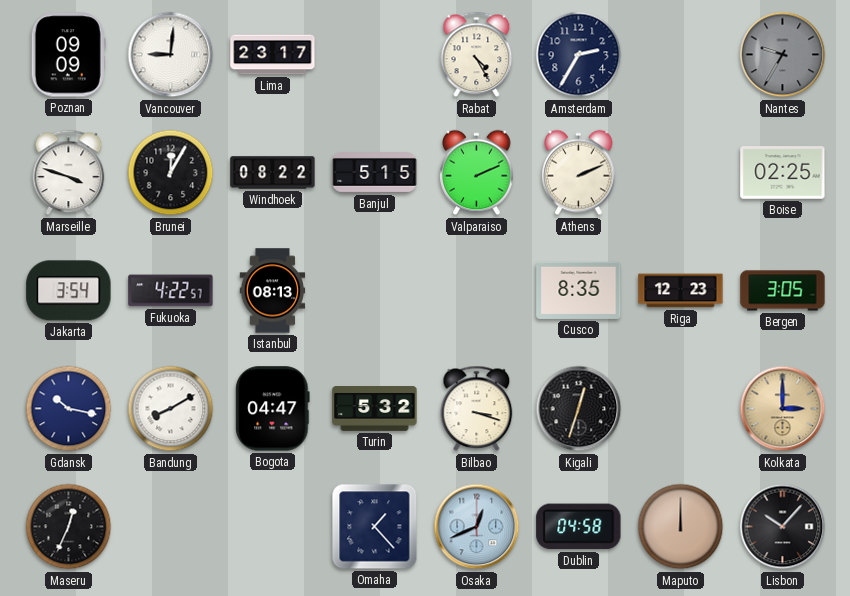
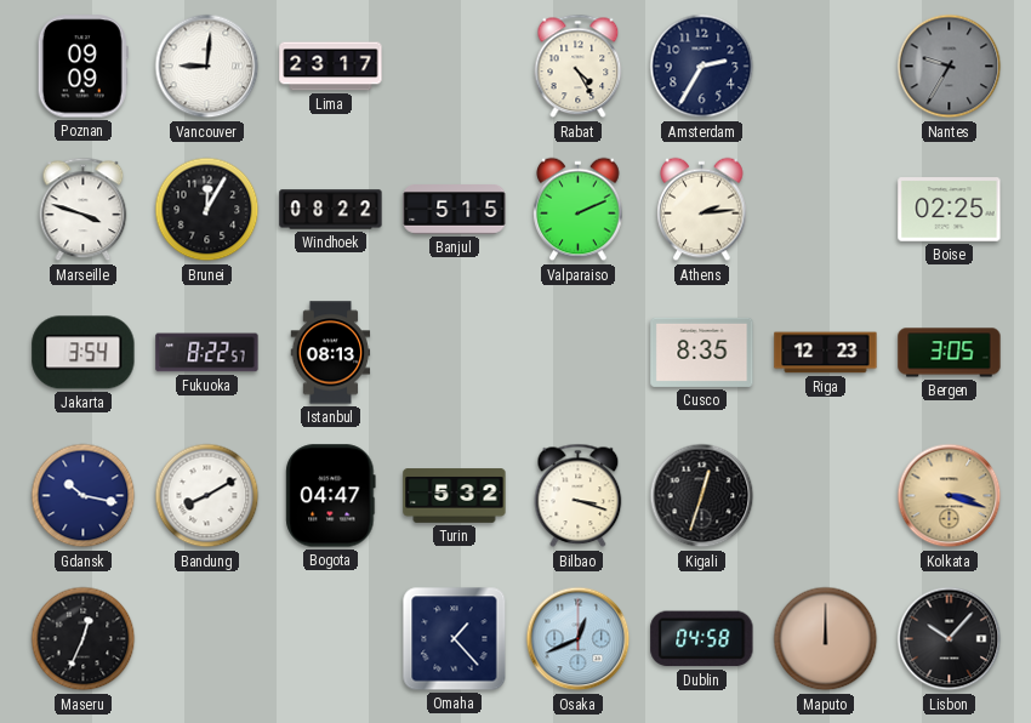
Athens: 2:11 -> 2:14
Fukuoka: 4:22 -> 8:22
Kolkata: 3:00 -> 3:18
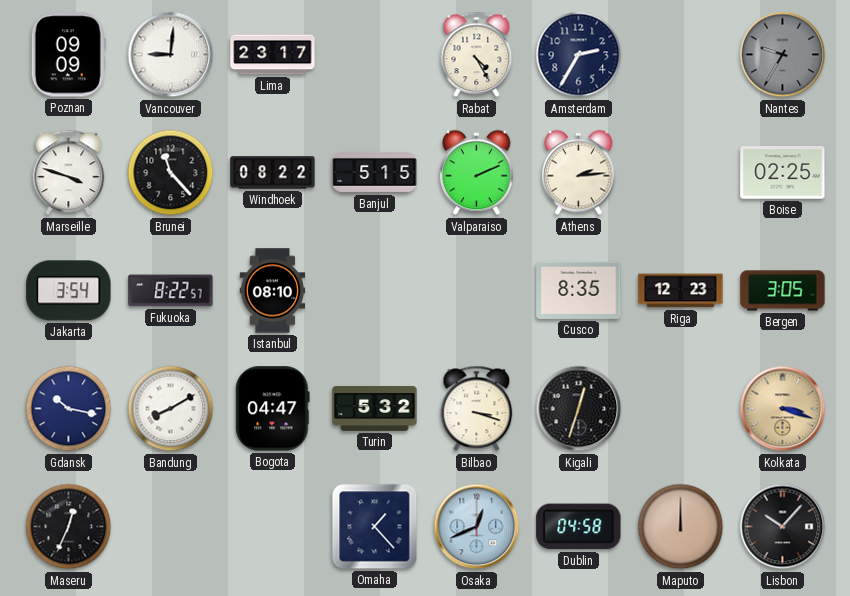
Brunei: 12:05 -> 11:23
Istanbul: 08:13 -> 08:10
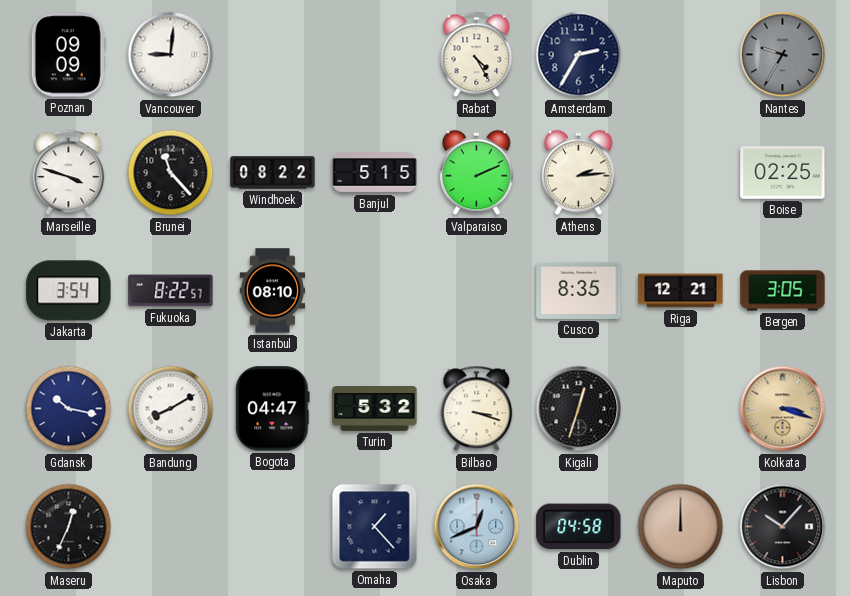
Lima: 23:17 -> none
Riga: 12:23 -> 12:21
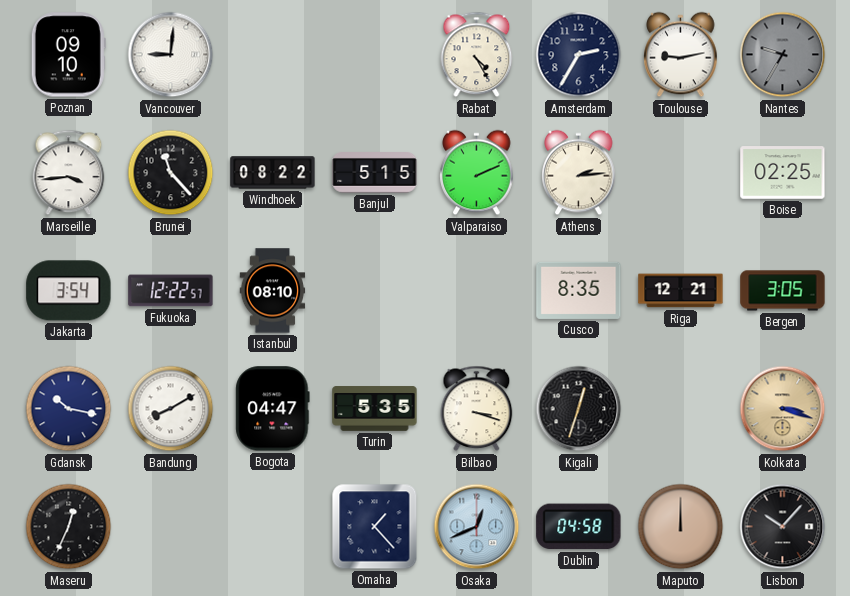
Poznan: 09:09 -> 09:10
Toulouse: none -> 9:13
Marseille: 3:48 -> 3:44
Fukuoka: 8:22 -> 12:22
Turin: 5:32 -> 5:35
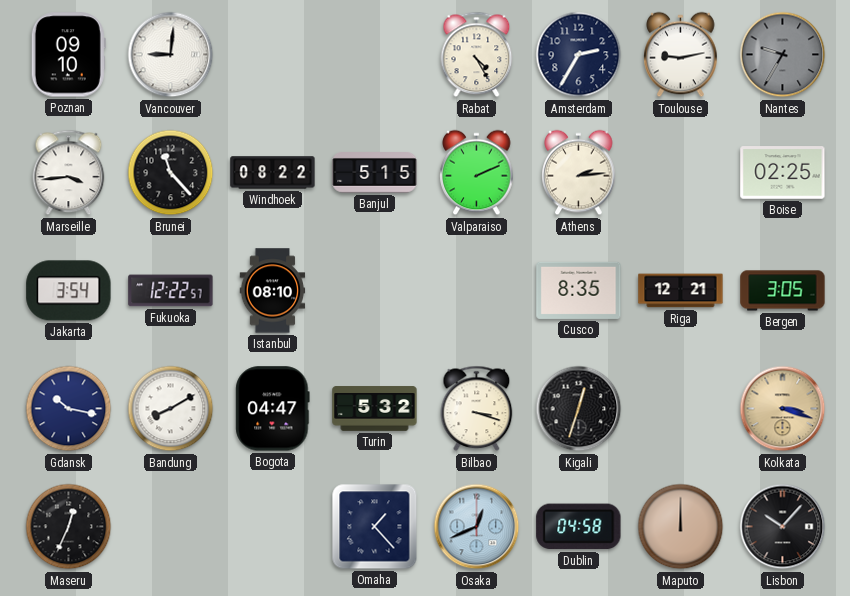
Turin: 5:35 -> 5:32
